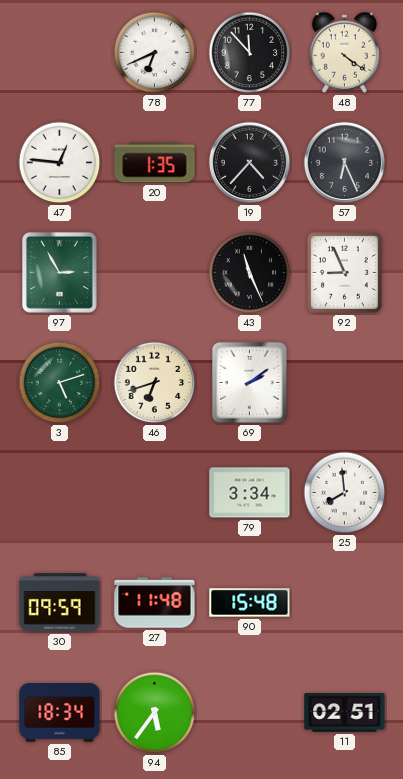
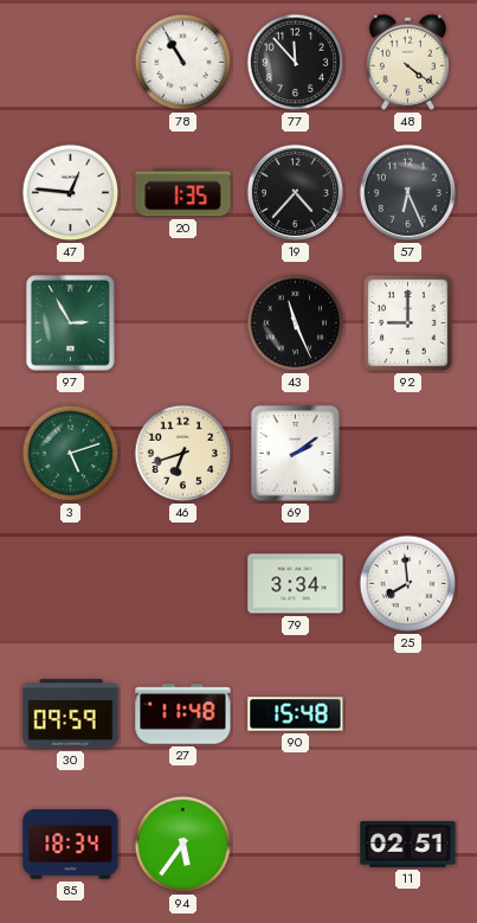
78: 6:41 -> 10:55
92: 8:56 -> 9:00
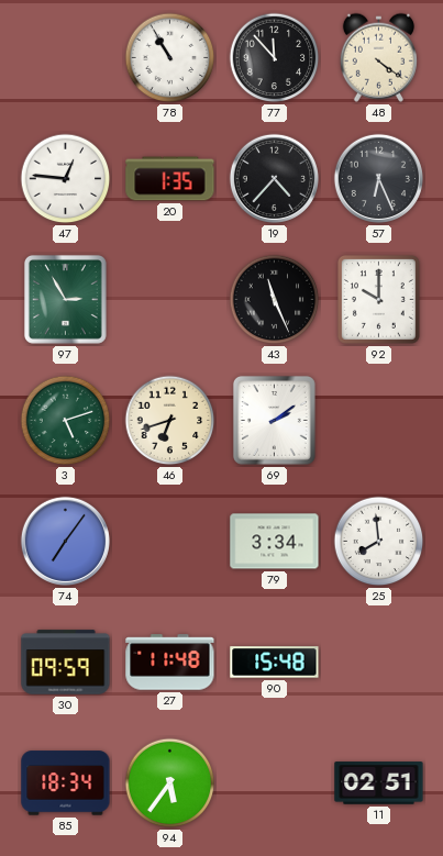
92: 9:00 -> 10:00
74: none -> 7:06
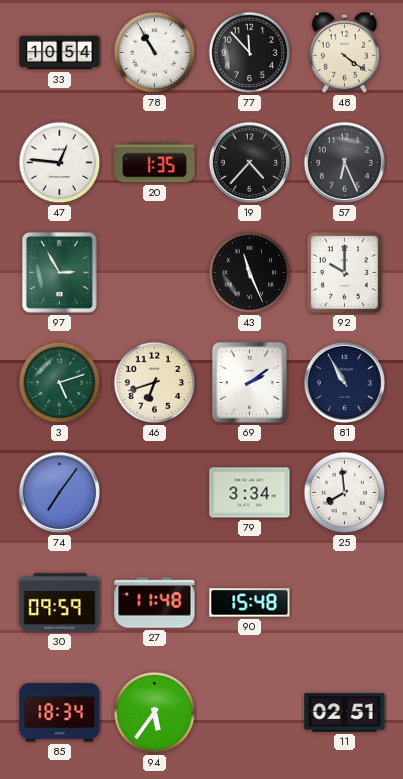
33: none -> 10:54
81: none -> 10:55
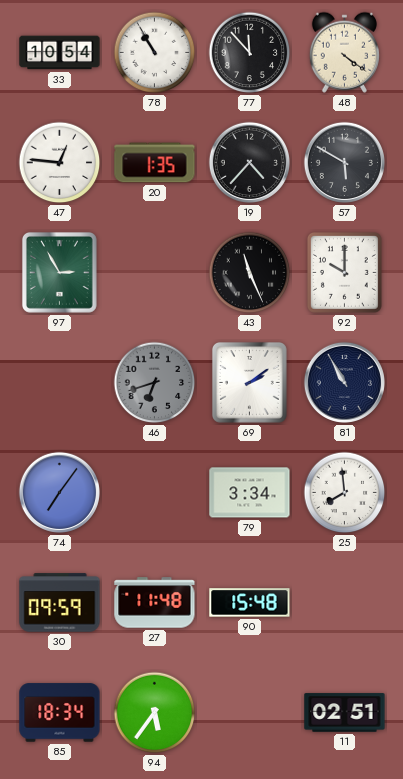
57: 6:26 -> 5:50
3: 5:12 -> none
46 dial: cream -> grey
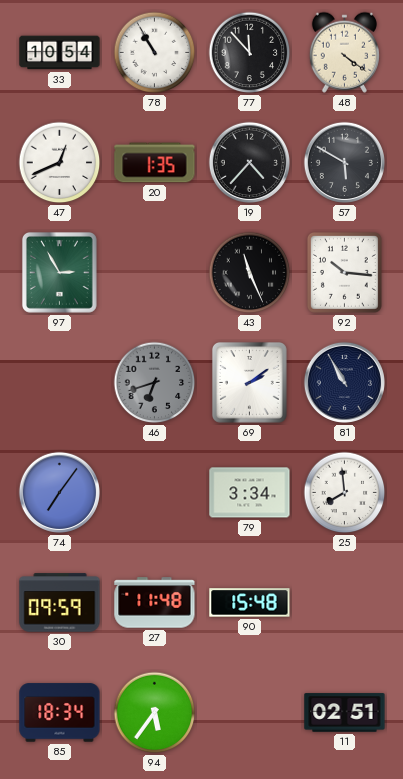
47: 12:46 -> 12:41
92: 10:00 -> 10:16
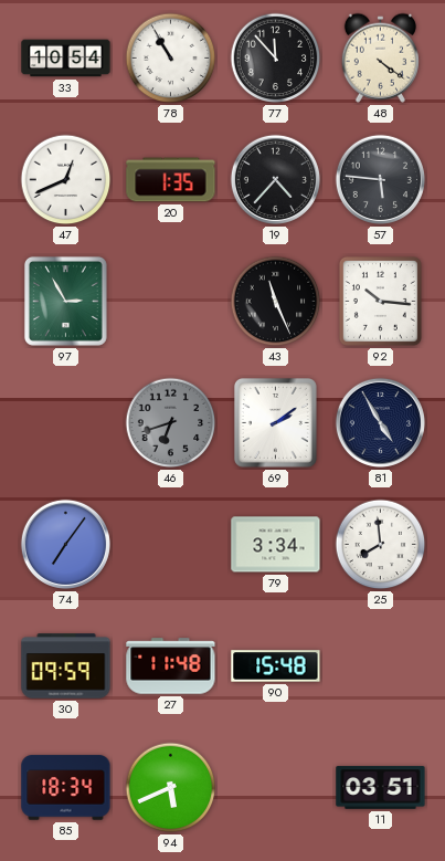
57: 5:50 -> 5:46
81: 10:55 -> 4:55
94: 5:36 -> 5:41
11: 02:51 -> 03:51
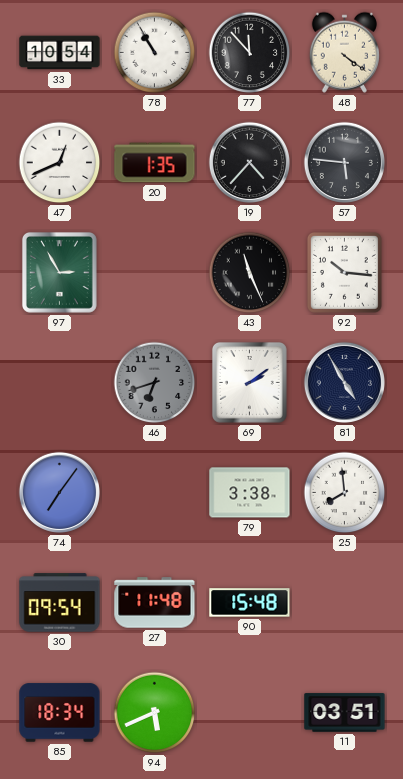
79: 3:34 -> 3:38
30: 09:59 -> 09:54
